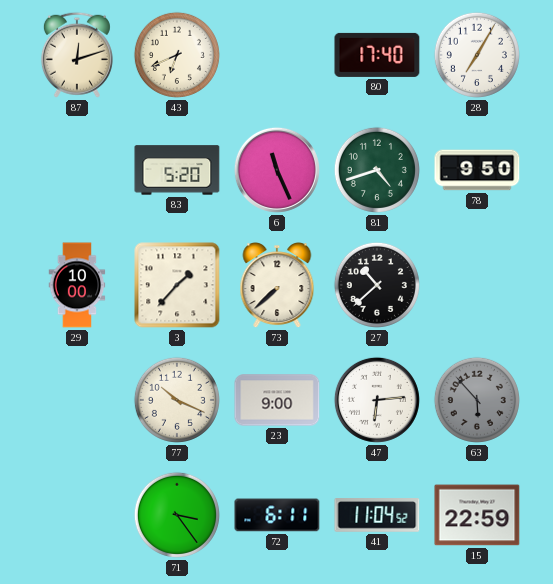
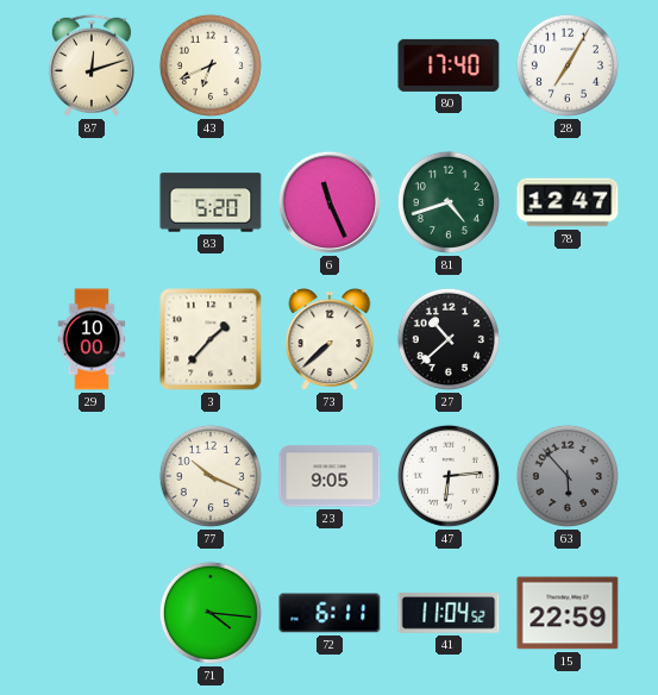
78: 9:50 -> 12:47
23: 9:00 -> 9:05
71: 3:24 -> 4:16
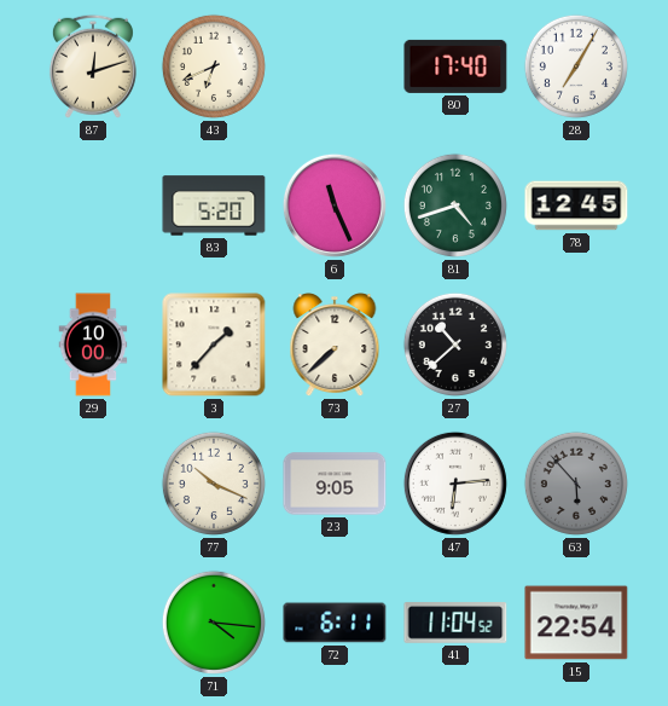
78: 12:47 -> 12:45
15: 22:59 -> 22:54
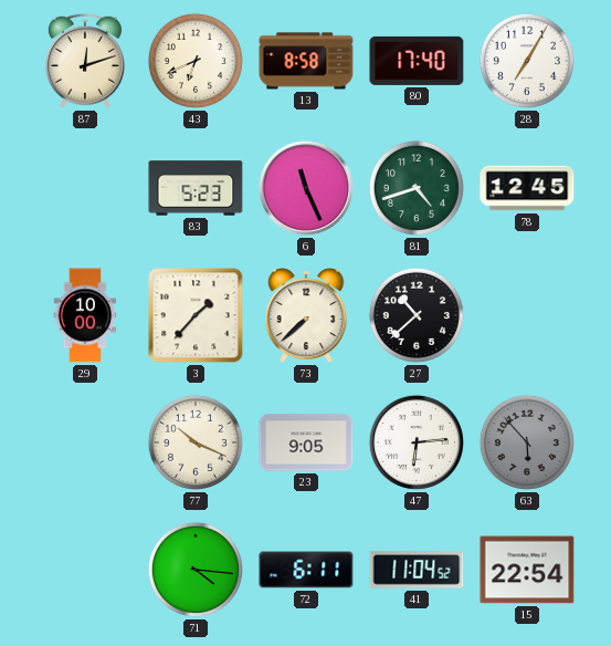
13: none -> 8:58
83: 5:20 -> 5:23
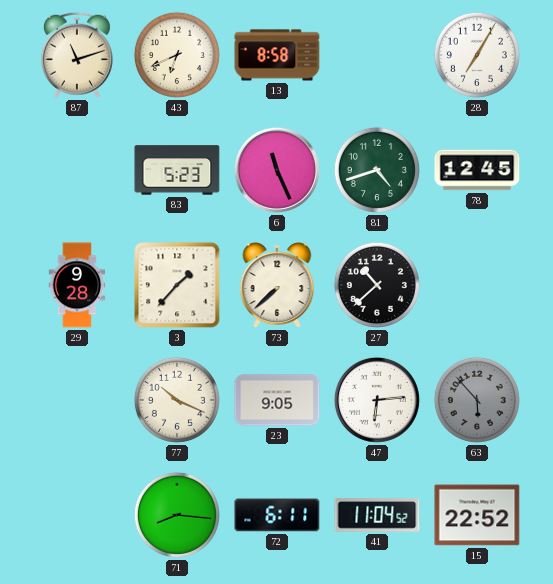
87: 12:12 -> 11:12
80: 17:40 -> none
29: 10:00 -> 9:28
71: 4:16 -> 8:16
15: 22:54 -> 22:52
